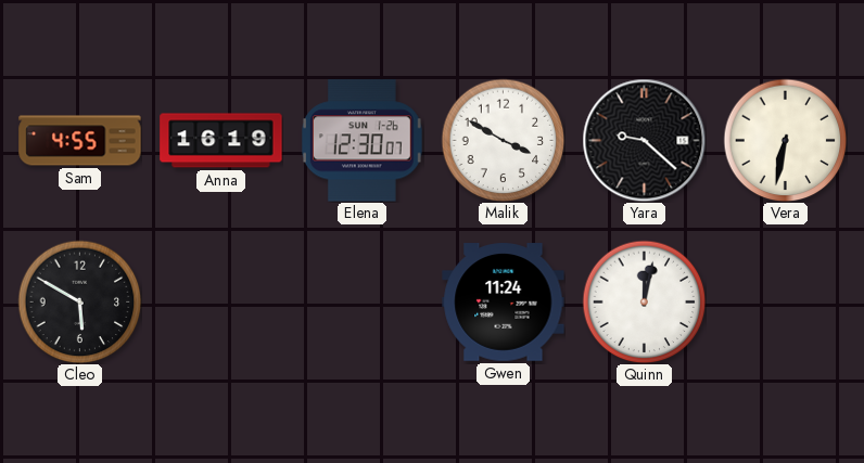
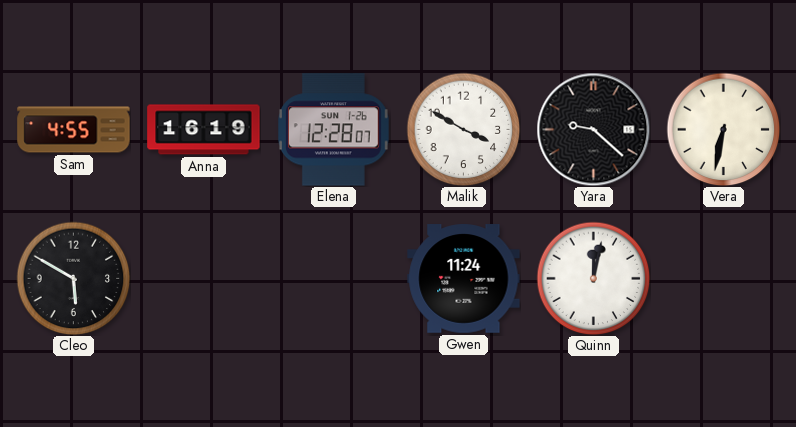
Elena: 12:30 -> 12:28
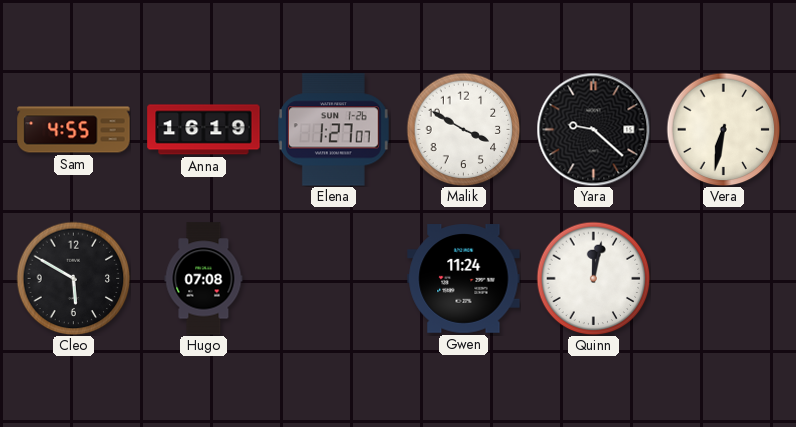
Elena: 12:28 -> 1:27
Hugo: none -> 07:08
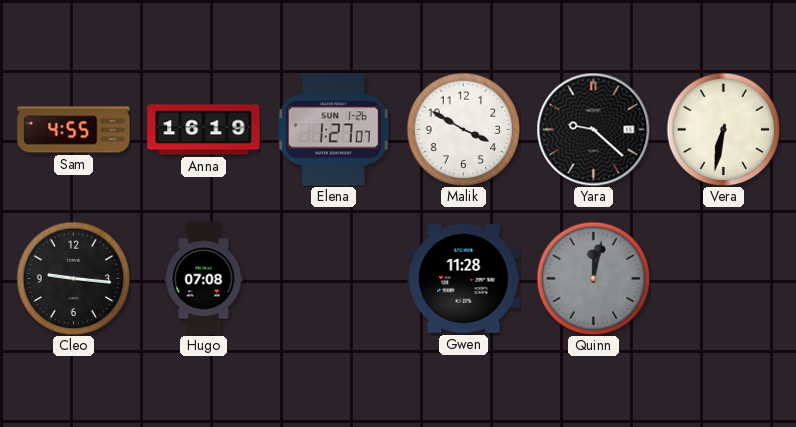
Cleo: 5:50 -> 9:16
Gwen: 11:24 -> 11:28
Quinn dial: white -> grey
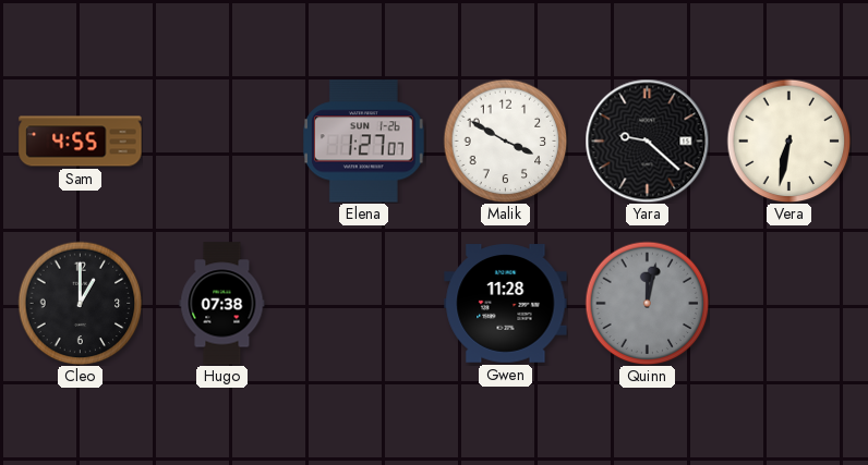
Anna: 16:19 -> none
Cleo: 9:16 -> 1:00
Hugo: 07:08 -> 07:38
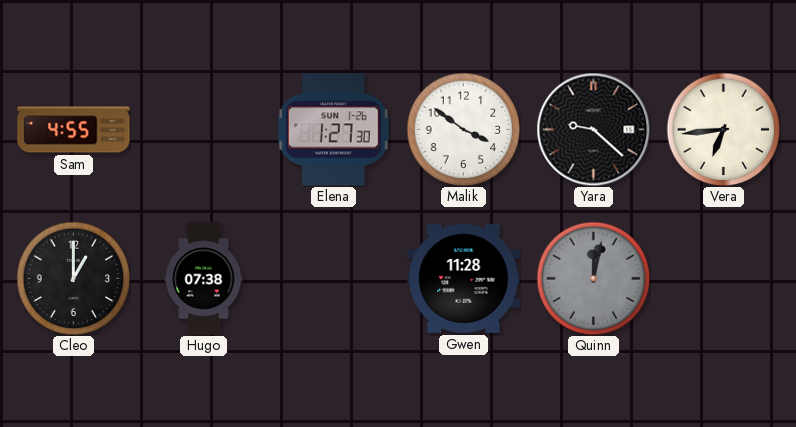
Elena: 1:27:07 -> 1:27:30
Malik: 3:50 -> 3:51
Vera: 6:32 -> 6:44
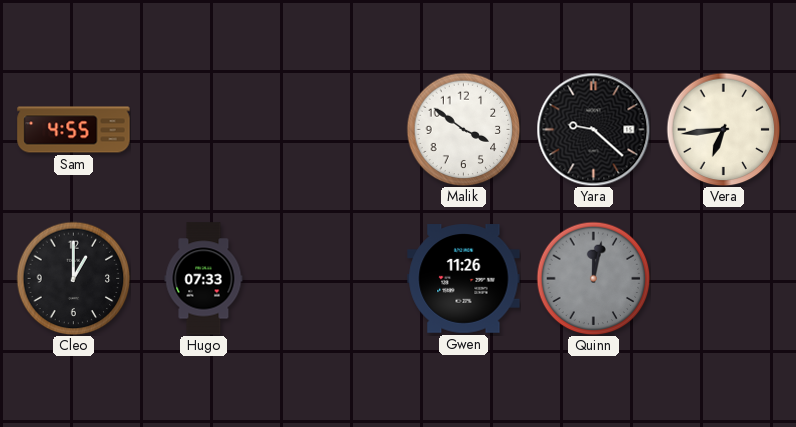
Elena: 1:27 -> none
Hugo: 07:38 -> 07:33
Gwen: 11:28 -> 11:26
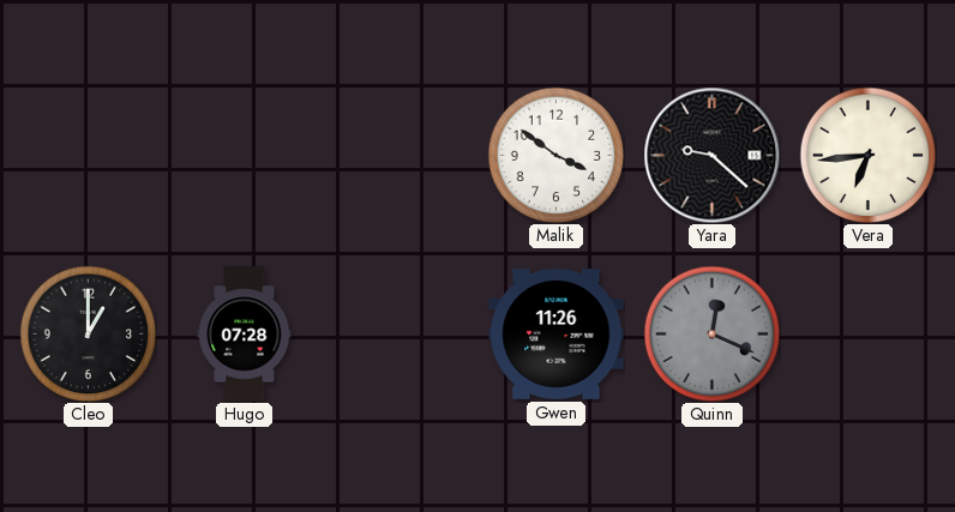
Sam: 4:55 -> none
Hugo: 07:33 -> 07:28
Quinn: 12:02 -> 12:19
